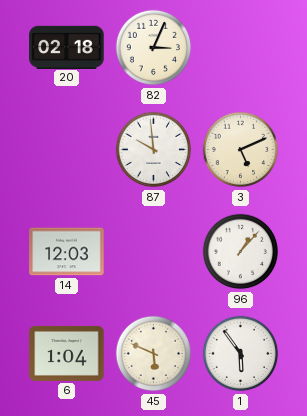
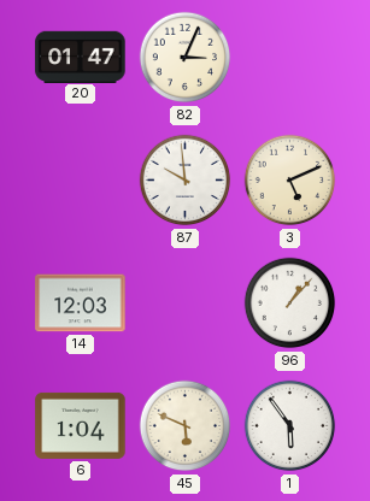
20: 02:18 -> 01:47
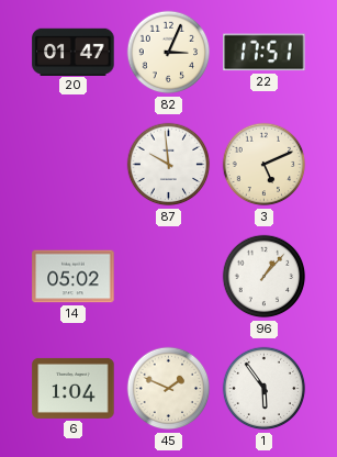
22: none -> 17:51
14: 12:03 -> 05:02
45: 5:49 -> 1:49
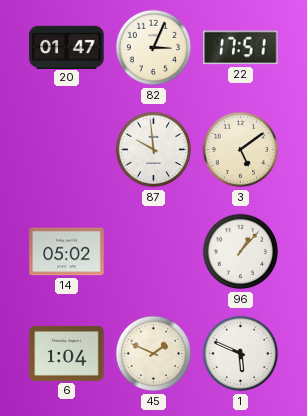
3: 5:11 -> 5:09
1: 5:54 -> 5:49
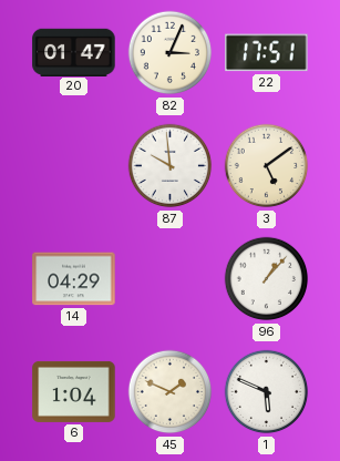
14: 05:02 -> 04:29
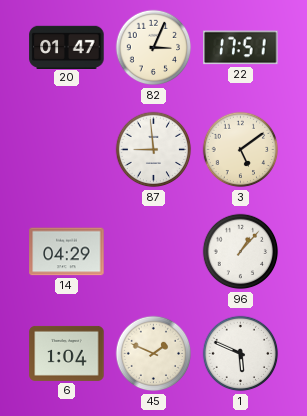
87: 9:59 -> 8:59
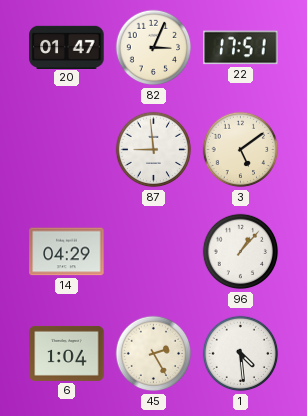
45: 1:49 -> 2:25
1: 5:49 -> 4:29
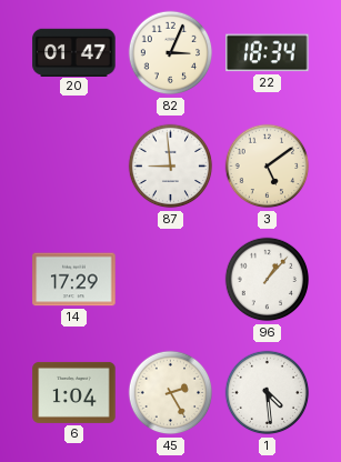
22: 17:51 -> 18:34
14: 04:29 -> 17:29
